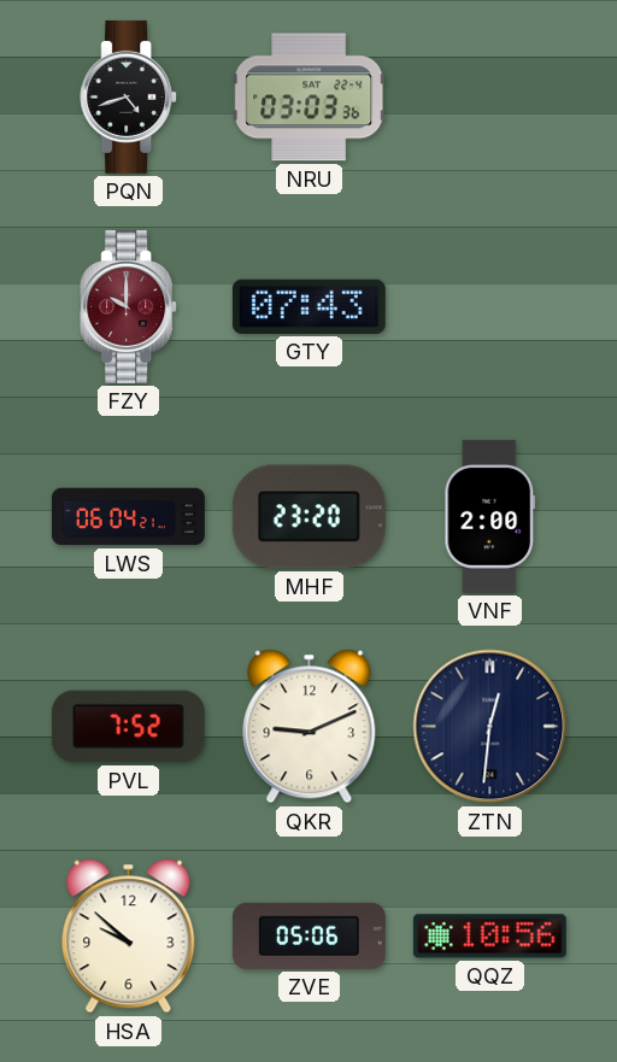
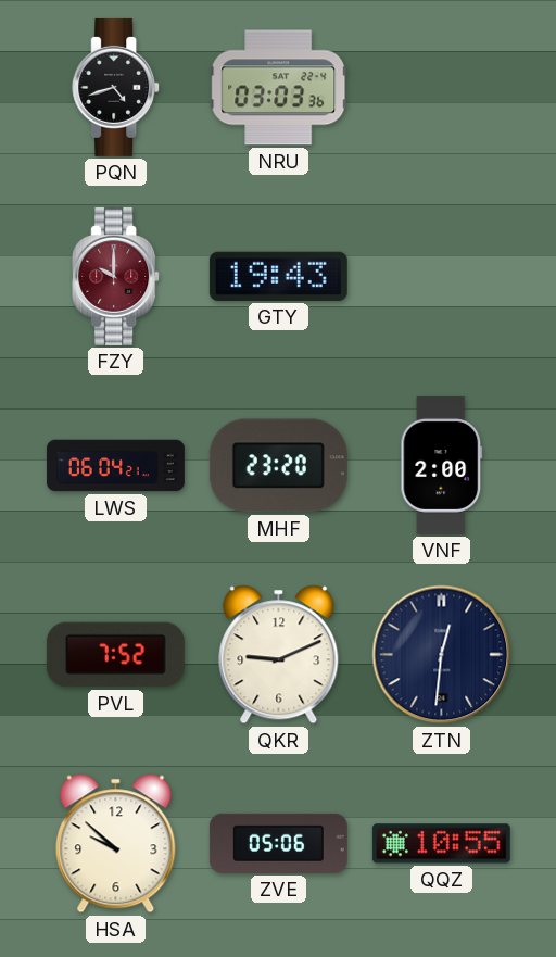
GTY: 07:43 -> 19:43
QQZ: 10:56 -> 10:55
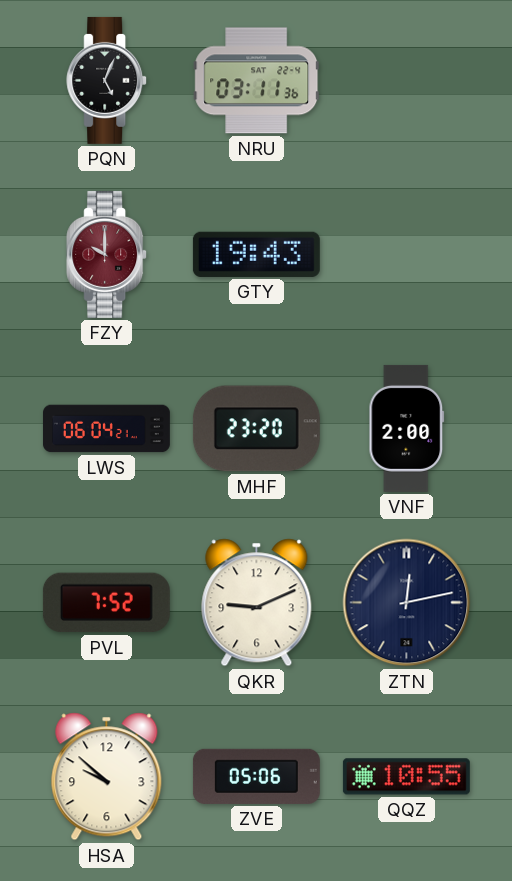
PQN: 4:42 -> 5:04
NRU: 03:03 -> 03:11
ZTN: 12:31 -> 12:13
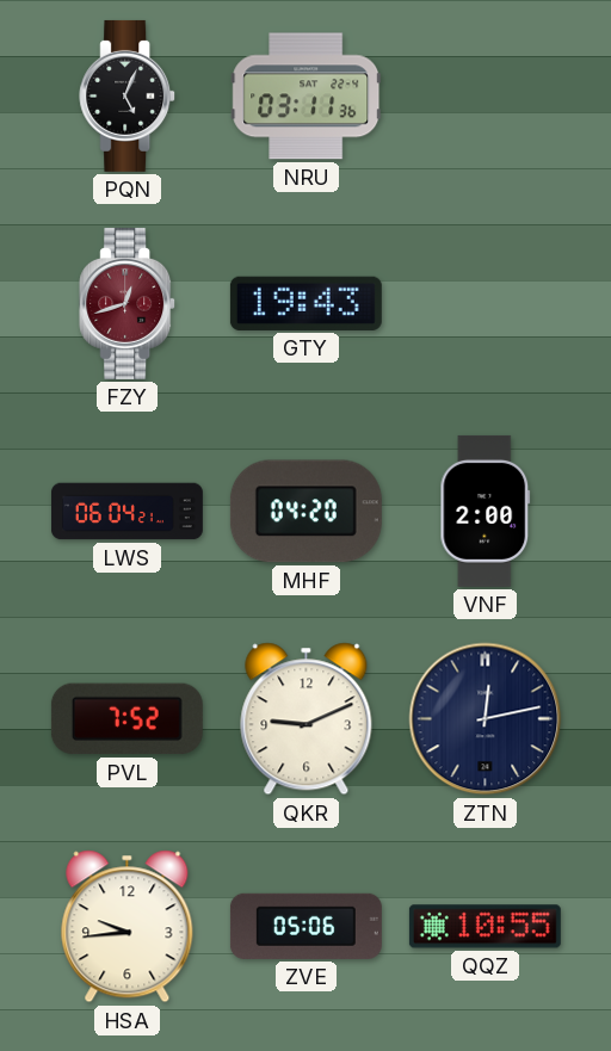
FZY: 10:00 -> 12:42
MHF: 23:20 -> 04:20
HSA: 9:52 -> 9:44
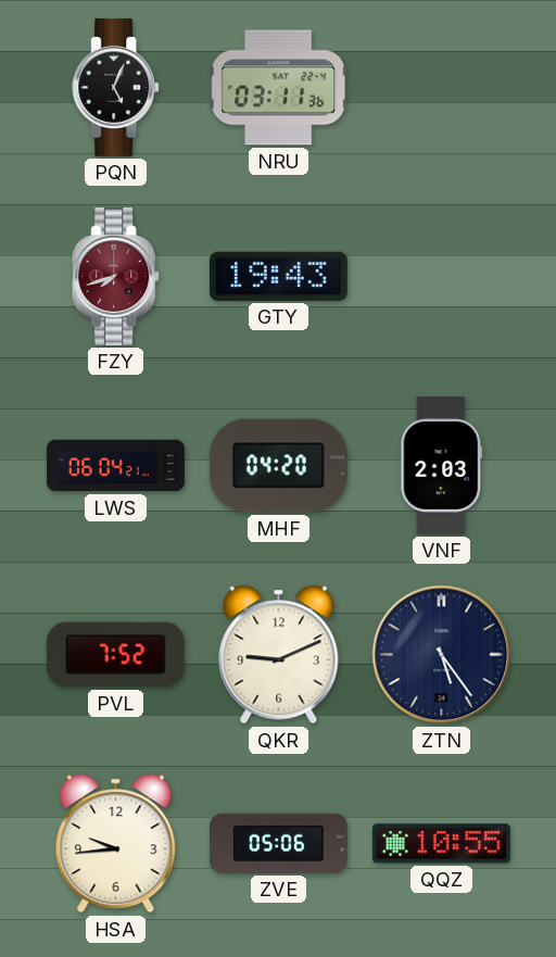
FZY: 12:42 -> 7:42
VNF: 2:00 -> 2:03
ZTN: 12:13 -> 5:24
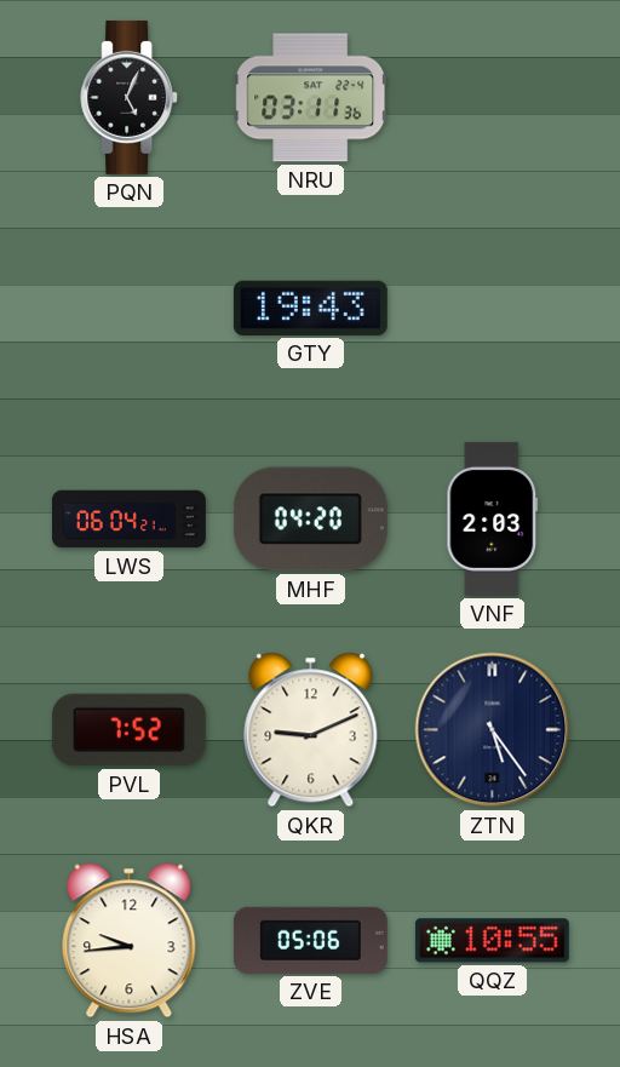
FZY: 7:42 -> none
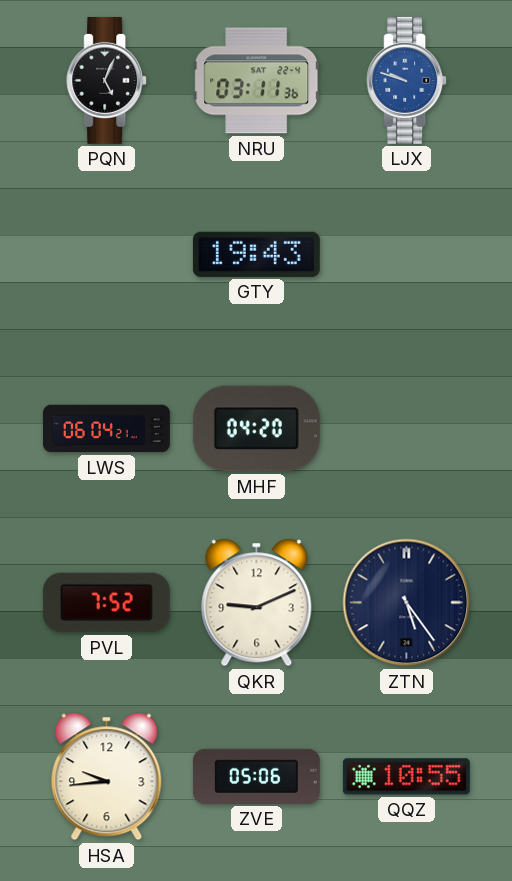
LJX: none -> 9:48
VNF: 2:03 -> none
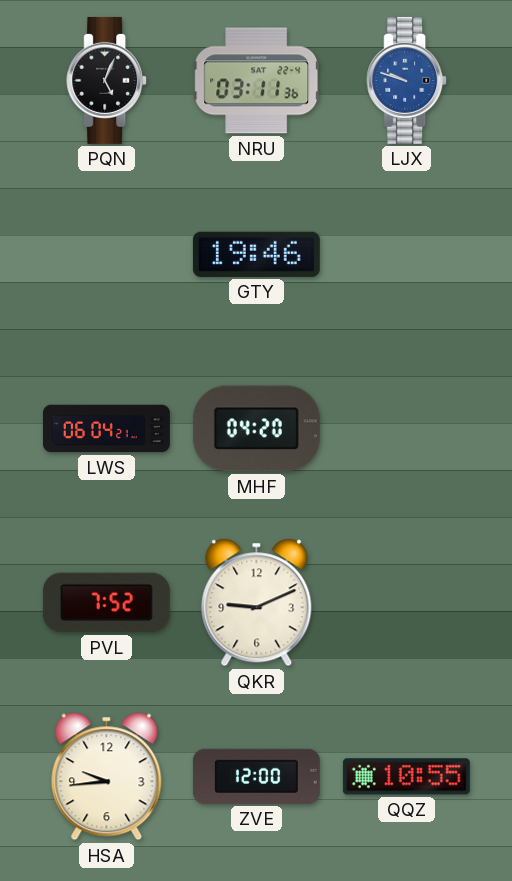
GTY: 19:43 -> 19:46
ZTN: 5:24 -> none
ZVE: 05:06 -> 12:00
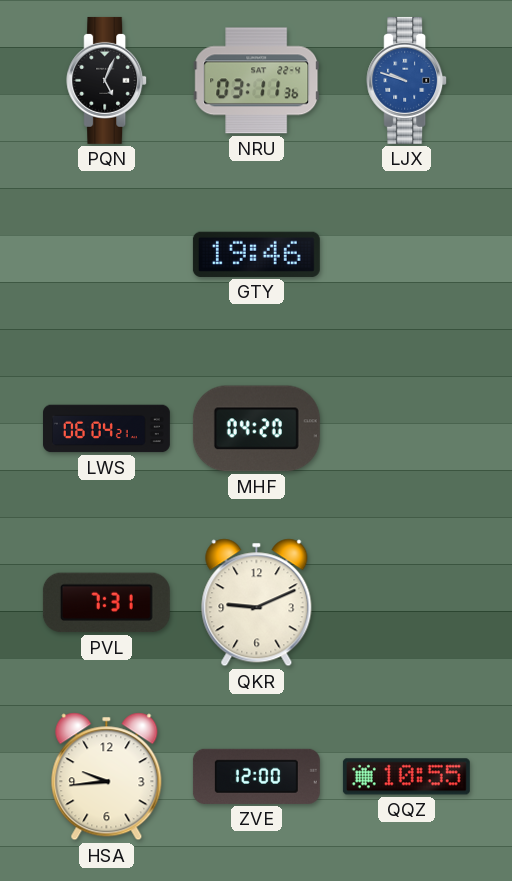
PVL: 7:52 -> 7:31
